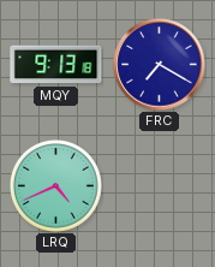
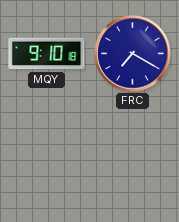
MQY: 9:13 -> 9:10
LRQ: 4:41 -> none
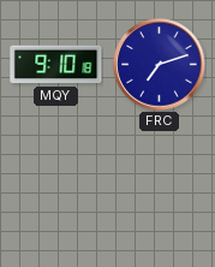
FRC: 7:20 -> 7:12
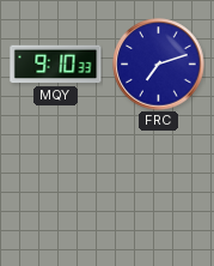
MQY: 9:10:18 -> 9:10:33
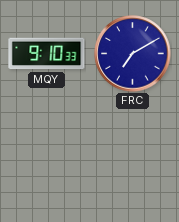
FRC: 7:12 -> 7:10
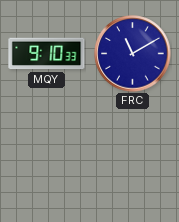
FRC: 7:10 -> 11:10
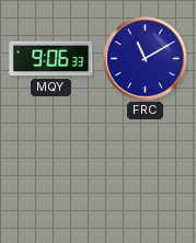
MQY: 9:10 -> 9:06
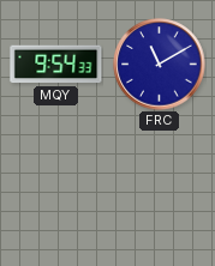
MQY: 9:06 -> 9:54
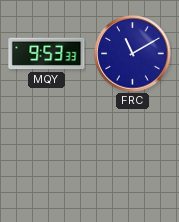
MQY: 9:54 -> 9:53
